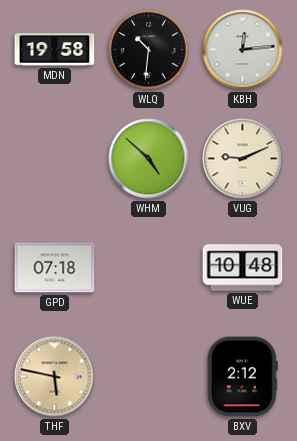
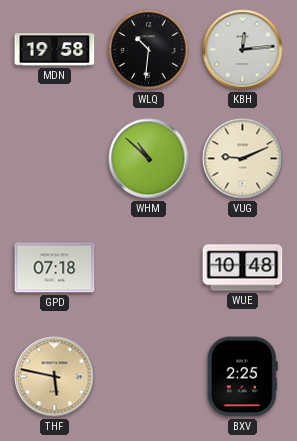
WHM: 4:52 -> 10:52
BXV: 2:12 -> 2:25
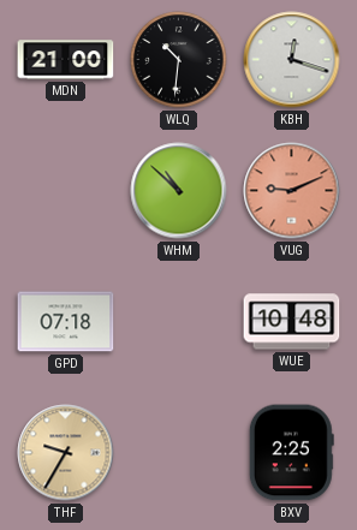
MDN: 19:58 -> 21:00
KBH: 12:14 -> 12:18
VUG dial: cream -> salmon
THF: 5:47 -> 9:35
